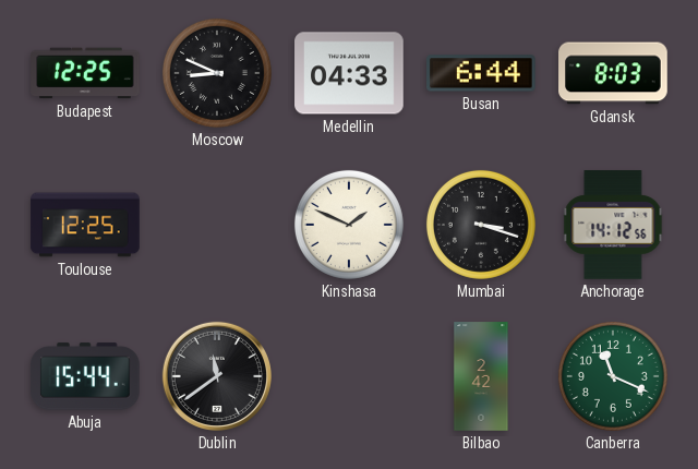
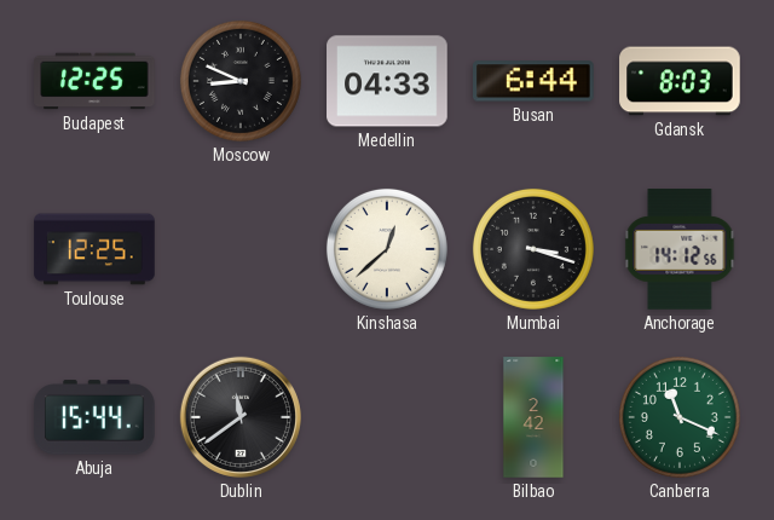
Kinshasa: 1:49 -> 12:38
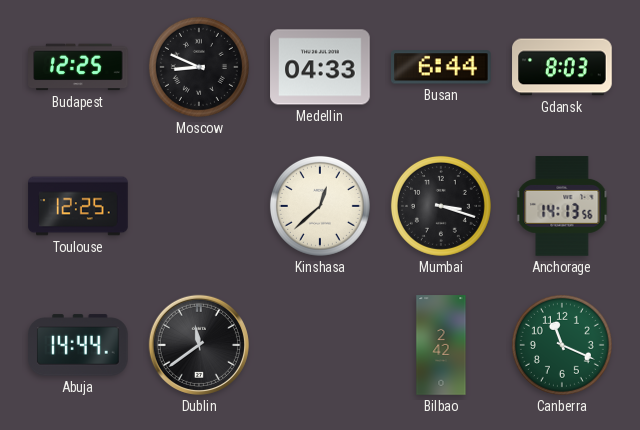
Anchorage: 14:12 -> 14:13
Abuja: 15:44 -> 14:44
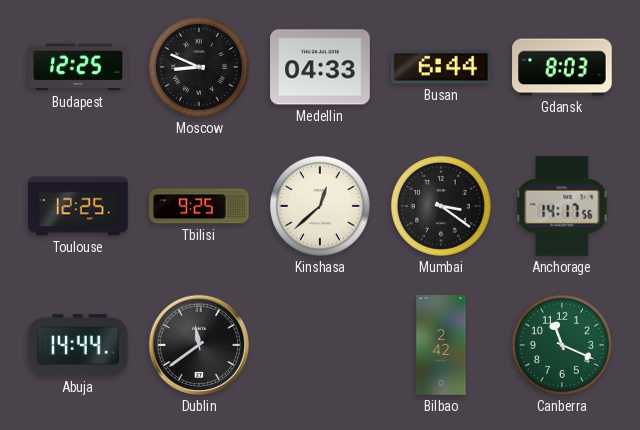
Tbilisi: none -> 9:25
Mumbai: 3:18 -> 3:21
Anchorage: 14:13 -> 14:17
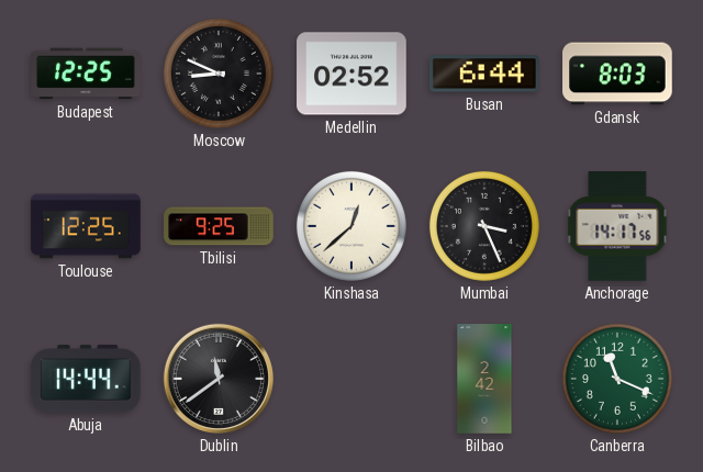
Medellin: 04:33 -> 02:52
Mumbai: 3:21 -> 3:26
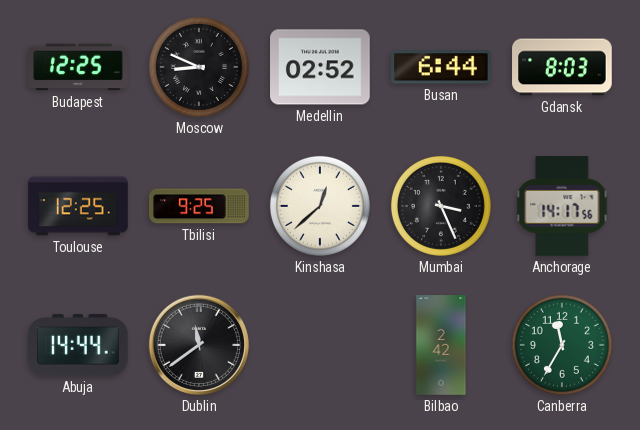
Canberra: 11:19 -> 11:35
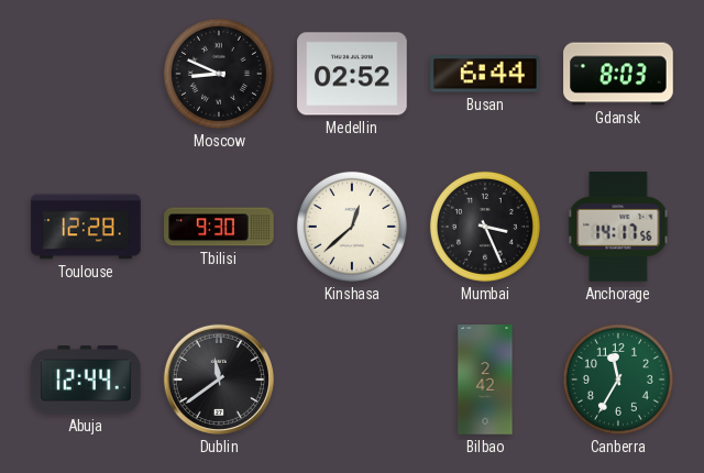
Budapest: 12:25 -> none
Toulouse: 12:25 -> 12:28
Tbilisi: 9:25 -> 9:30
Abuja: 14:44 -> 12:44
